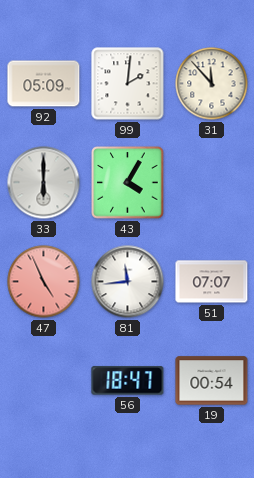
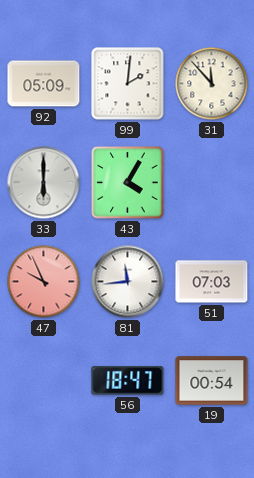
47: 4:56 -> 9:56
51: 07:07 -> 07:03
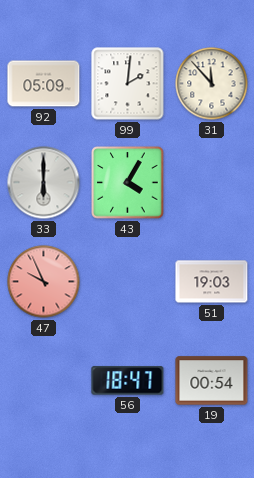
81: 11:44 -> none
51: 07:03 -> 19:03
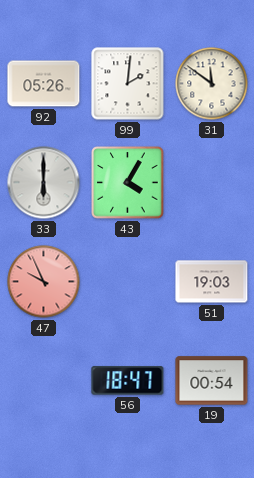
92: 05:09 -> 05:26
31: 11:53 -> 11:51
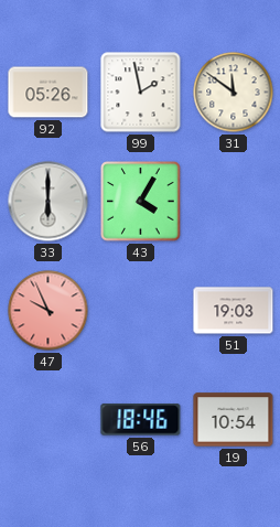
99: 2:01 -> 1:58
56: 18:47 -> 18:46
19: 00:54 -> 10:54
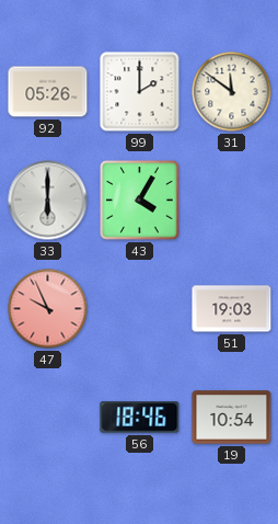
99: 1:58 -> 2:00
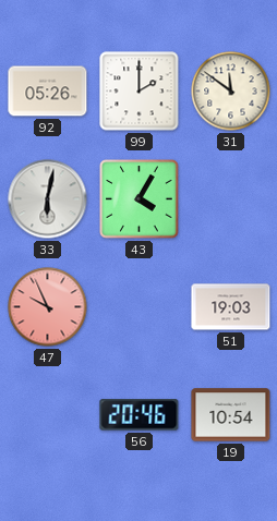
33: 6:00 -> 6:02
56: 18:46 -> 20:46
